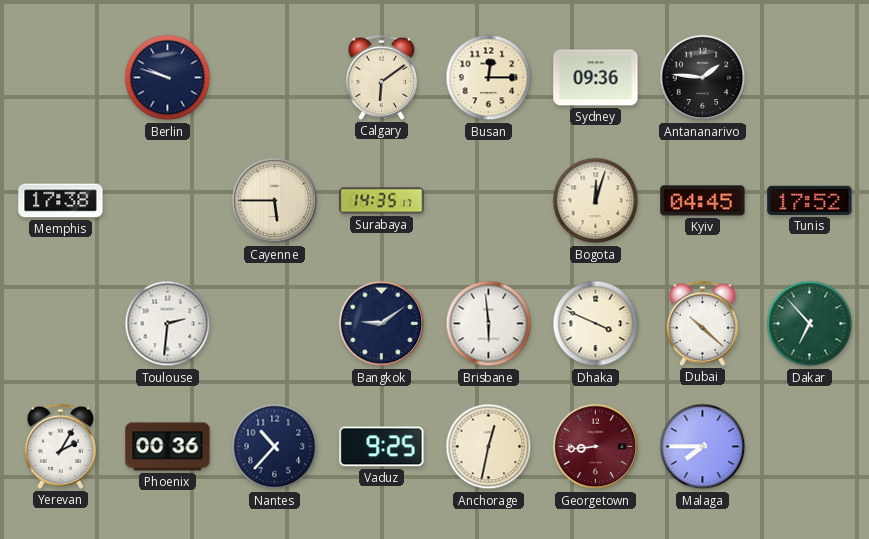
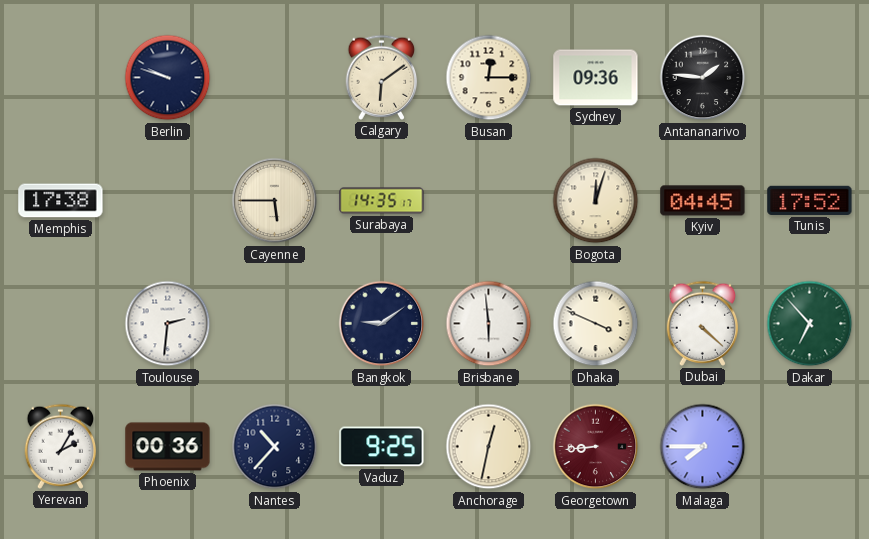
Dubai: 10:22 -> 4:22
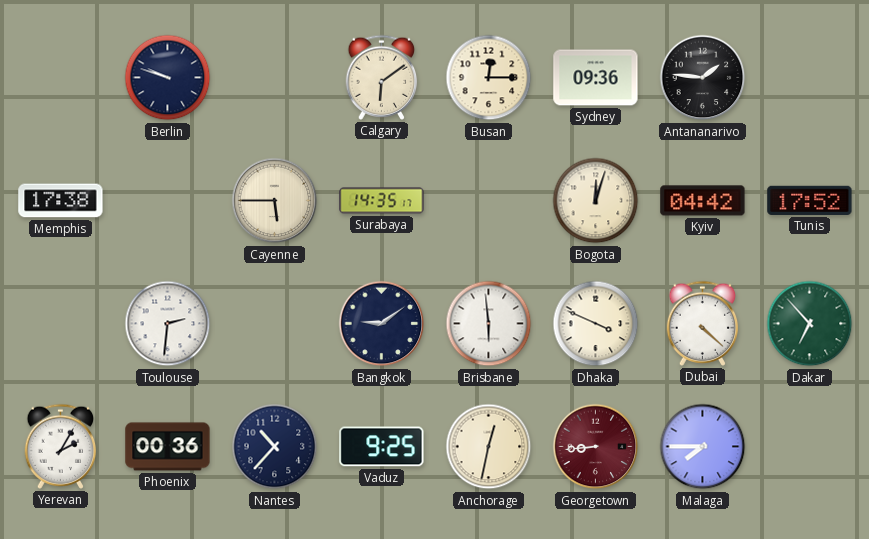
Kyiv: 04:45 -> 04:42
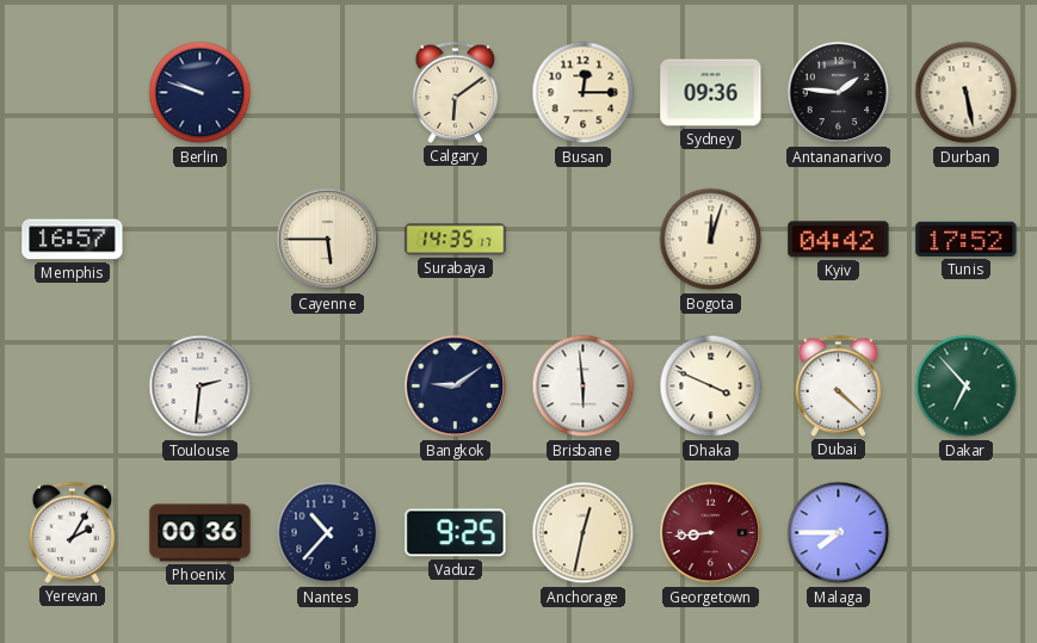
Durban: none -> 5:28
Memphis: 17:38 -> 16:57
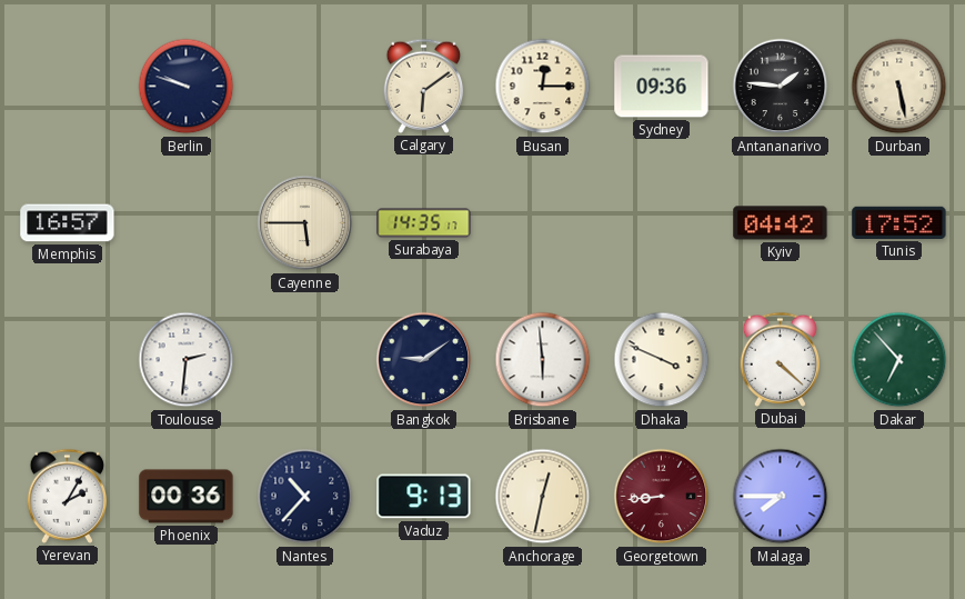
Bogota: 12:03 -> none
Vaduz: 9:25 -> 9:13
